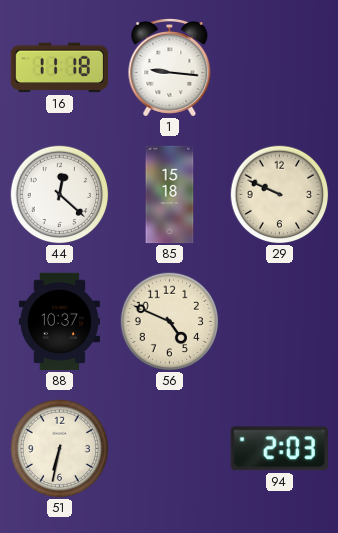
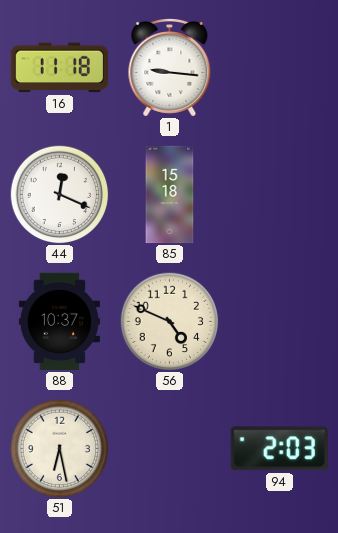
44: 12:22 -> 12:19
29: 9:49 -> none
51: 6:32 -> 6:28
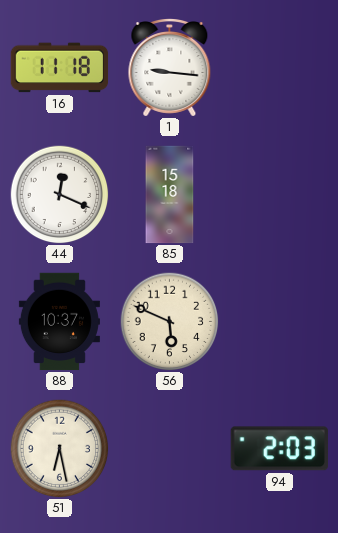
56: 4:49 -> 5:49
